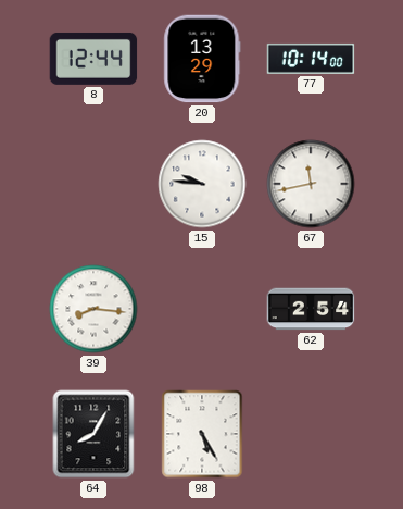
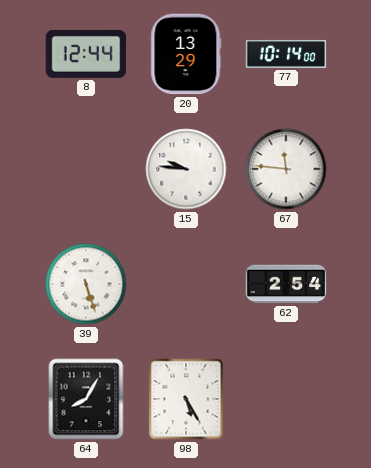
67: 11:43 -> 11:46
39: 8:16 -> 5:27
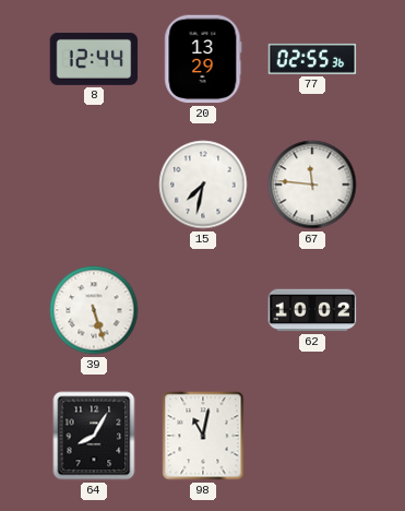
77: 10:14 -> 02:55
15: 9:46 -> 7:32
62: 2:54 -> 10:02
98: 5:25 -> 11:02
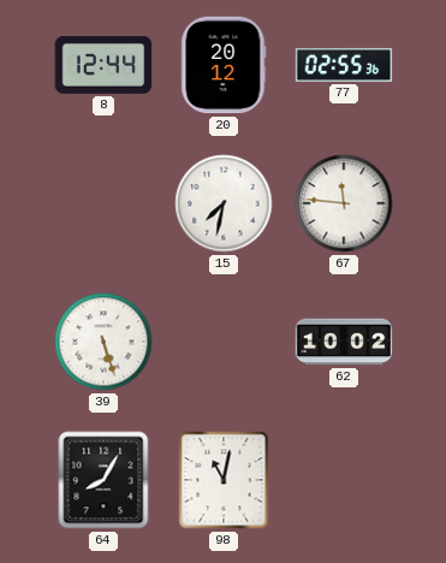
20: 13:29 -> 20:12
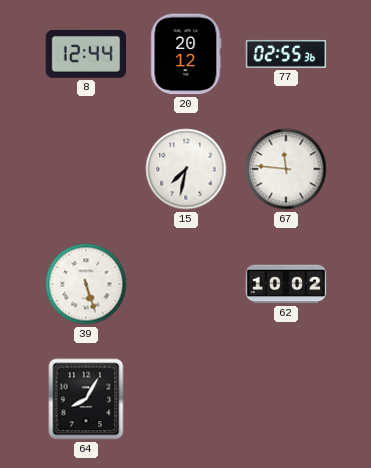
98: 11:02 -> none
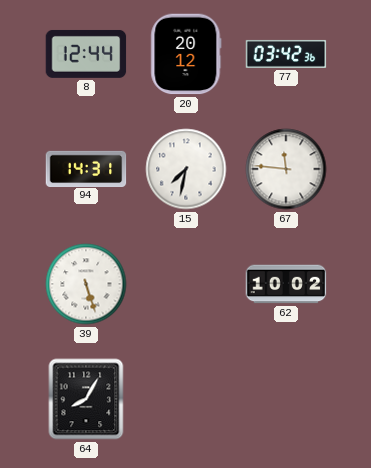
77: 02:55 -> 03:42
94: none -> 14:31
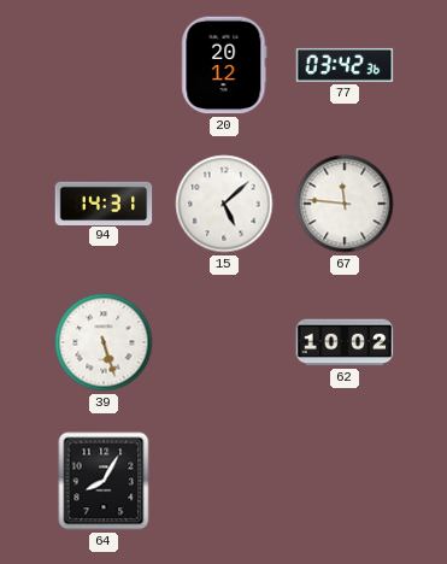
8: 12:44 -> none
15: 7:32 -> 5:08
